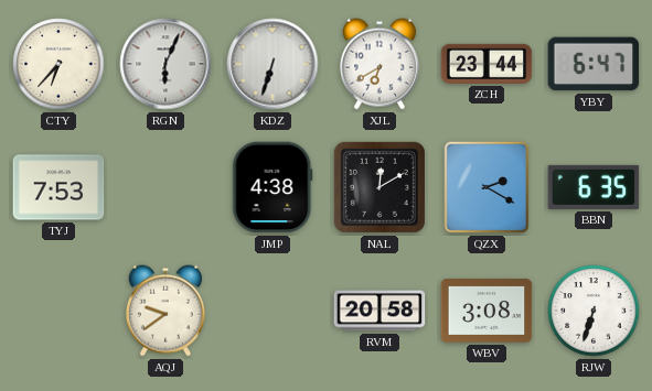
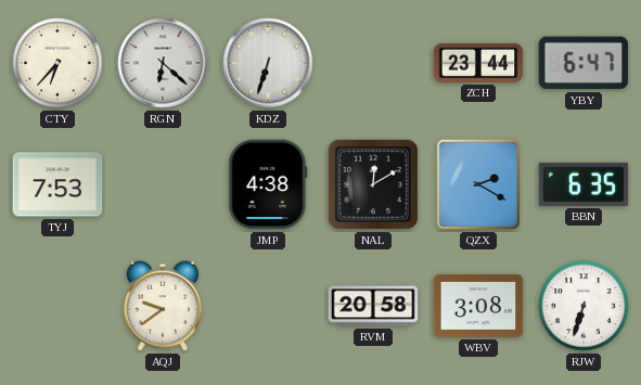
RGN: 6:04 -> 6:22
XJL: 6:40 -> none
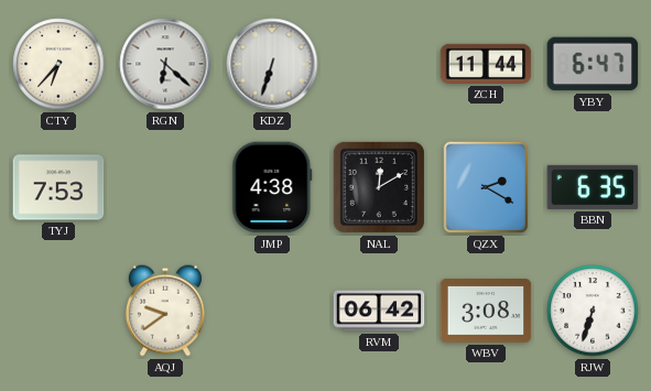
ZCH: 23:44 -> 11:44
RVM: 20:58 -> 06:42
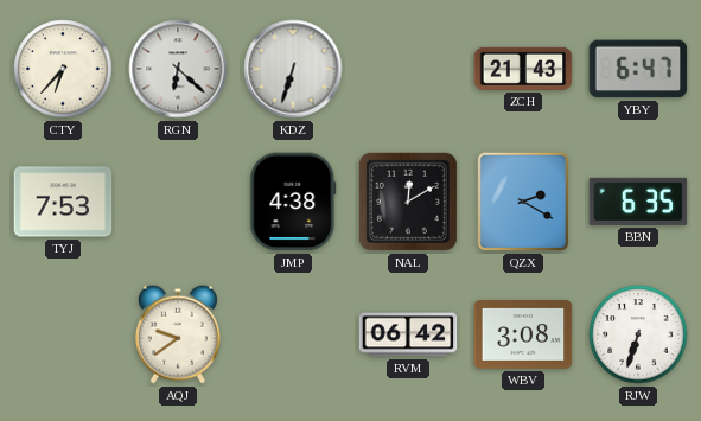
ZCH: 11:44 -> 21:43
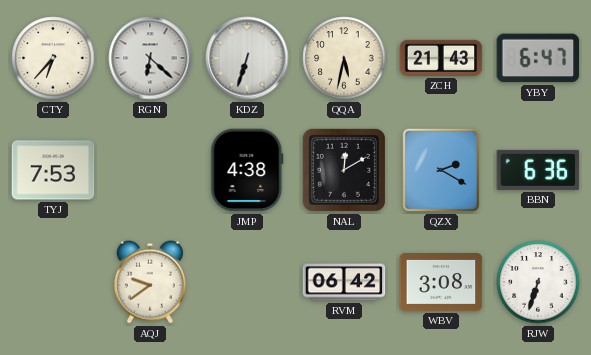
QQA: none -> 5:32
BBN: 6:35 -> 6:36
